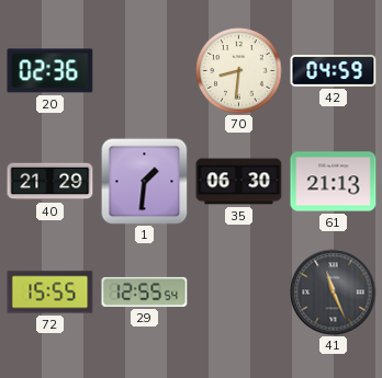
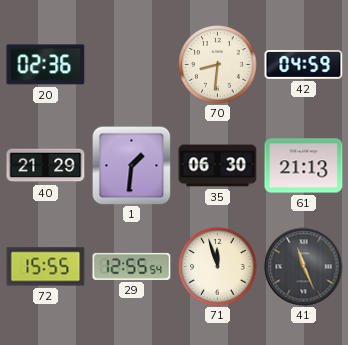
71: none -> 11:57
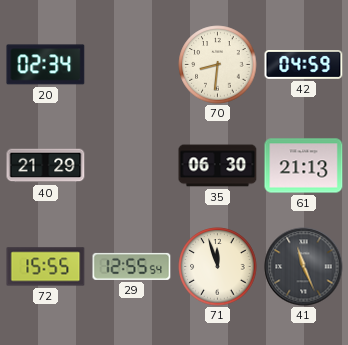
20: 02:36 -> 02:34
1: 1:31 -> none
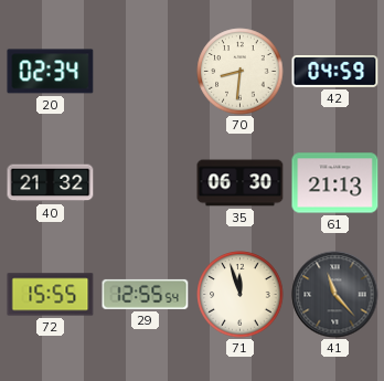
40: 21:29 -> 21:32
41: 11:26 -> 11:23
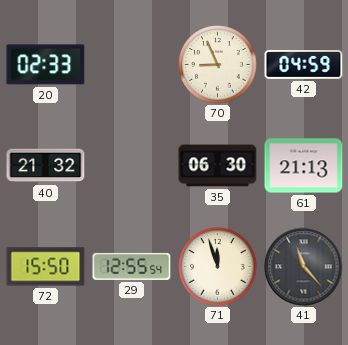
20: 02:34 -> 02:33
70: 8:31 -> 8:56
72: 15:55 -> 15:50
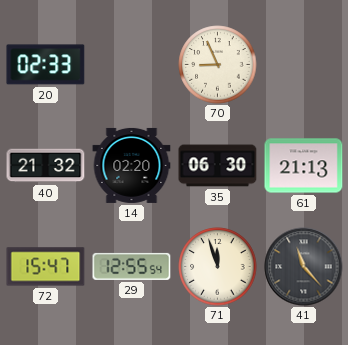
42: 04:59 -> none
14: none -> 02:20
72: 15:50 -> 15:47
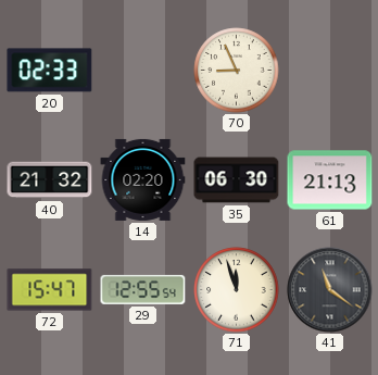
41: 11:23 -> 11:21
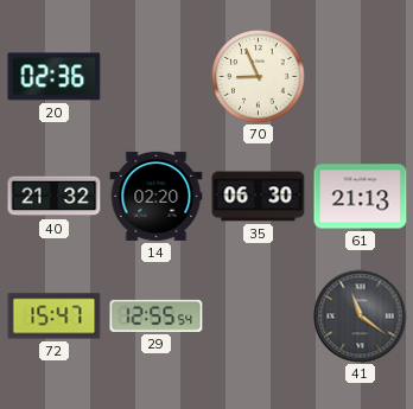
20: 02:33 -> 02:36
71: 11:57 -> none
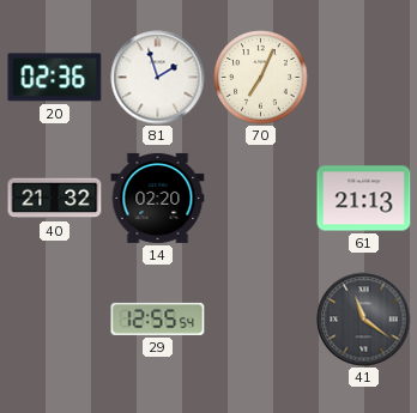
81: none -> 1:57
70: 8:56 -> 7:04
35: 06:30 -> none
72: 15:47 -> none
